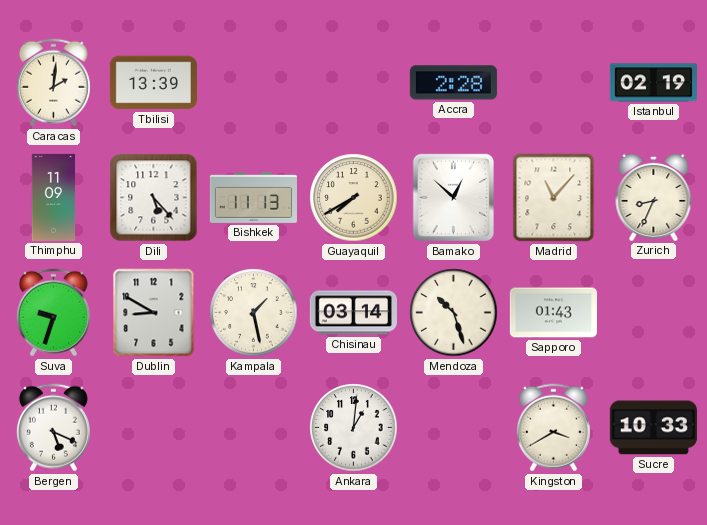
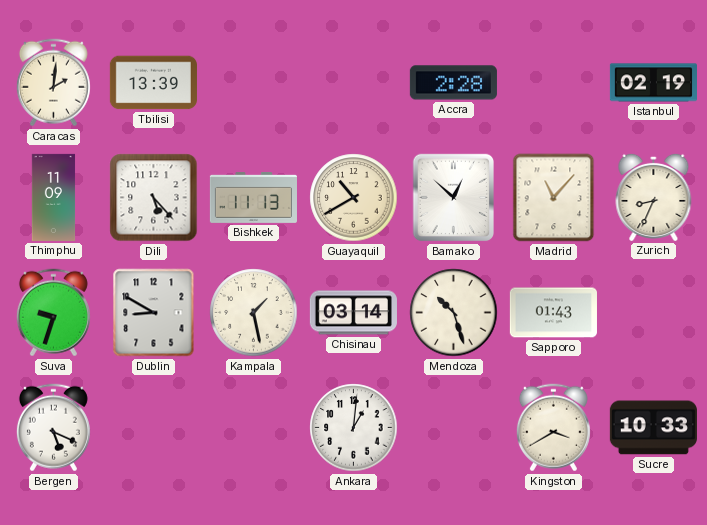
Guayaquil: 7:40 -> 10:40
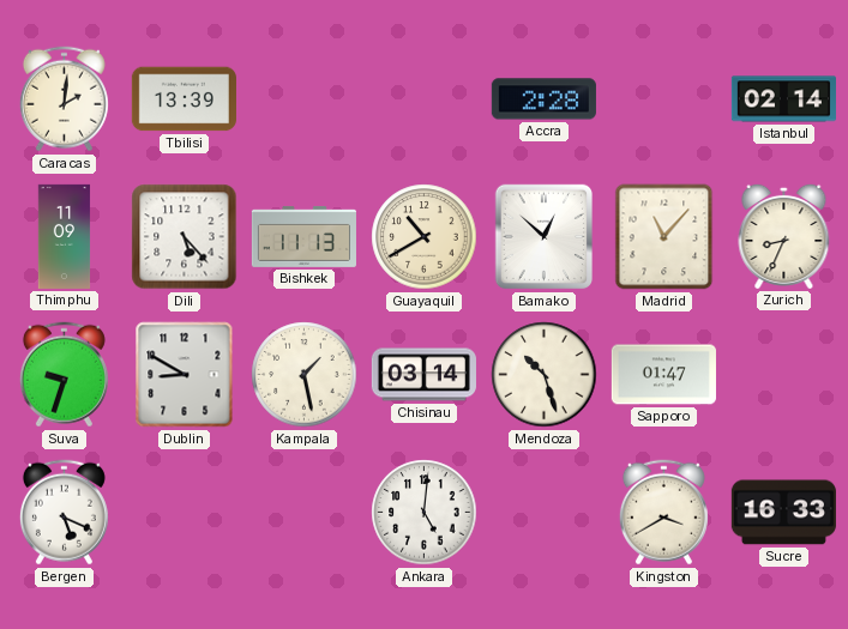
Istanbul: 02:19 -> 02:14
Sapporo: 01:43 -> 01:47
Ankara: 1:01 -> 5:01
Sucre: 10:33 -> 16:33
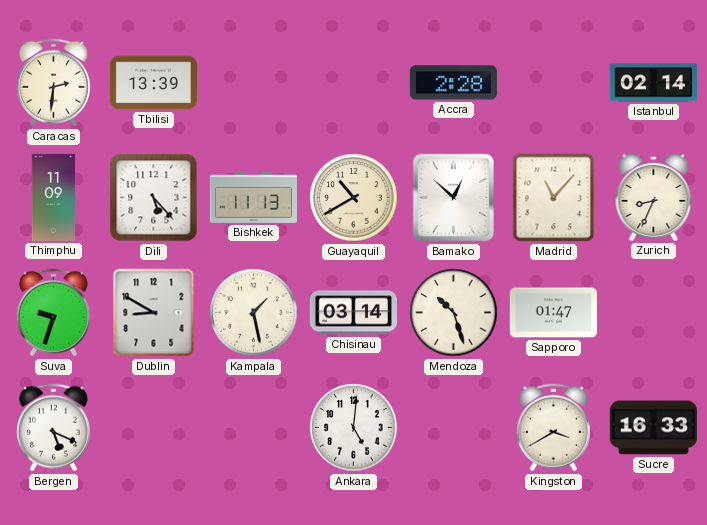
Caracas: 2:01 -> 2:31
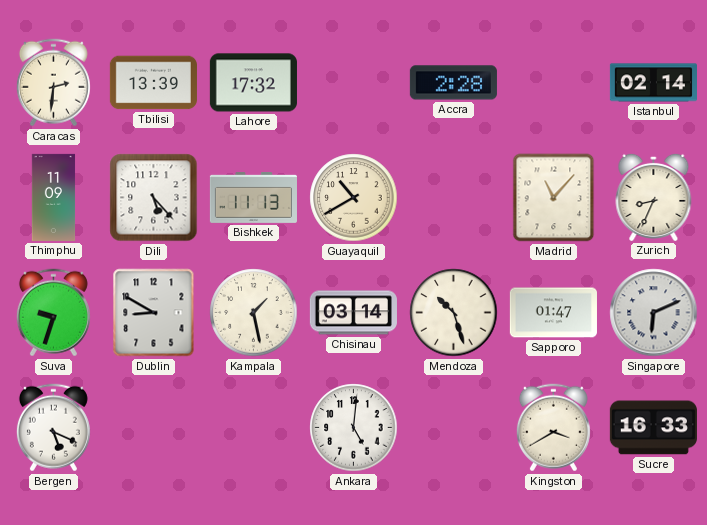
Lahore: none -> 17:32
Bamako: 12:52 -> none
Singapore: none -> 6:11
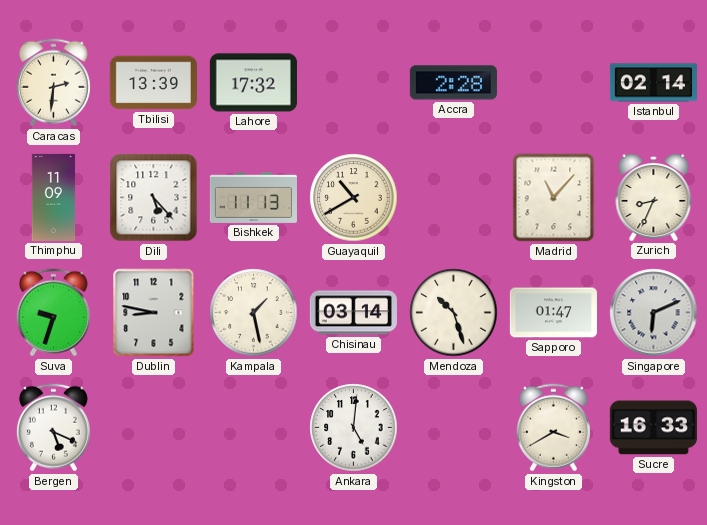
Dublin: 8:50 -> 8:47
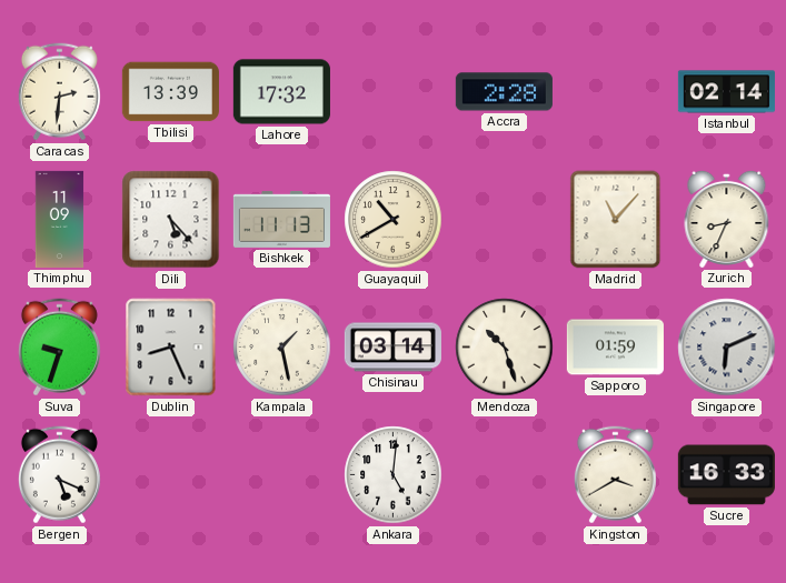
Dublin: 8:47 -> 8:26
Sapporo: 01:47 -> 01:59
